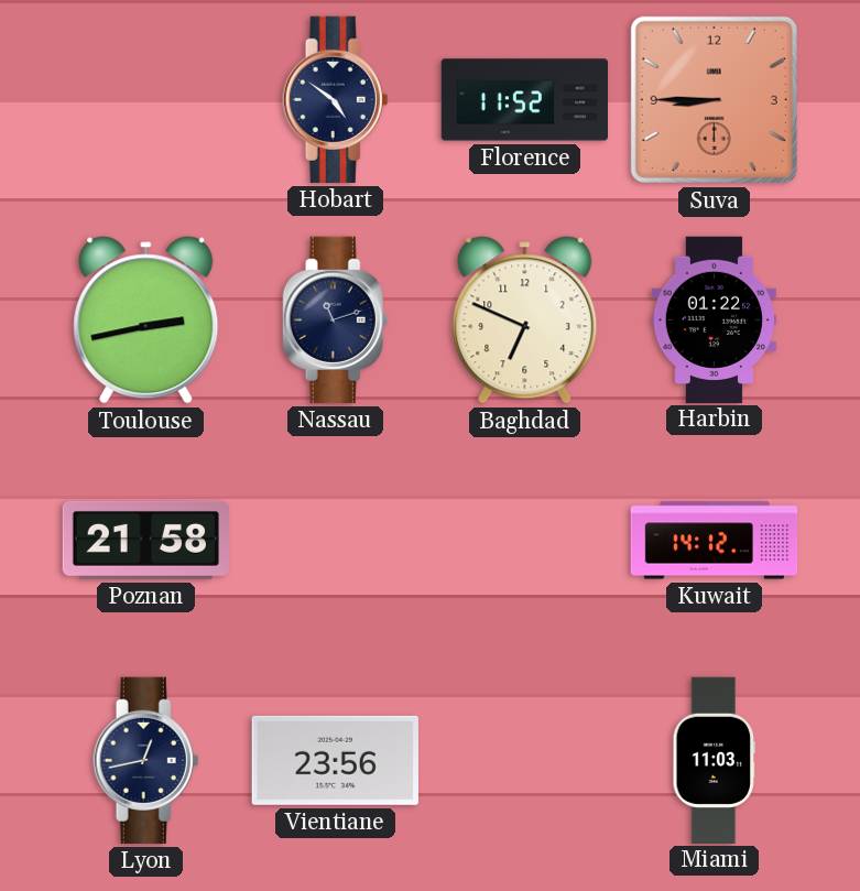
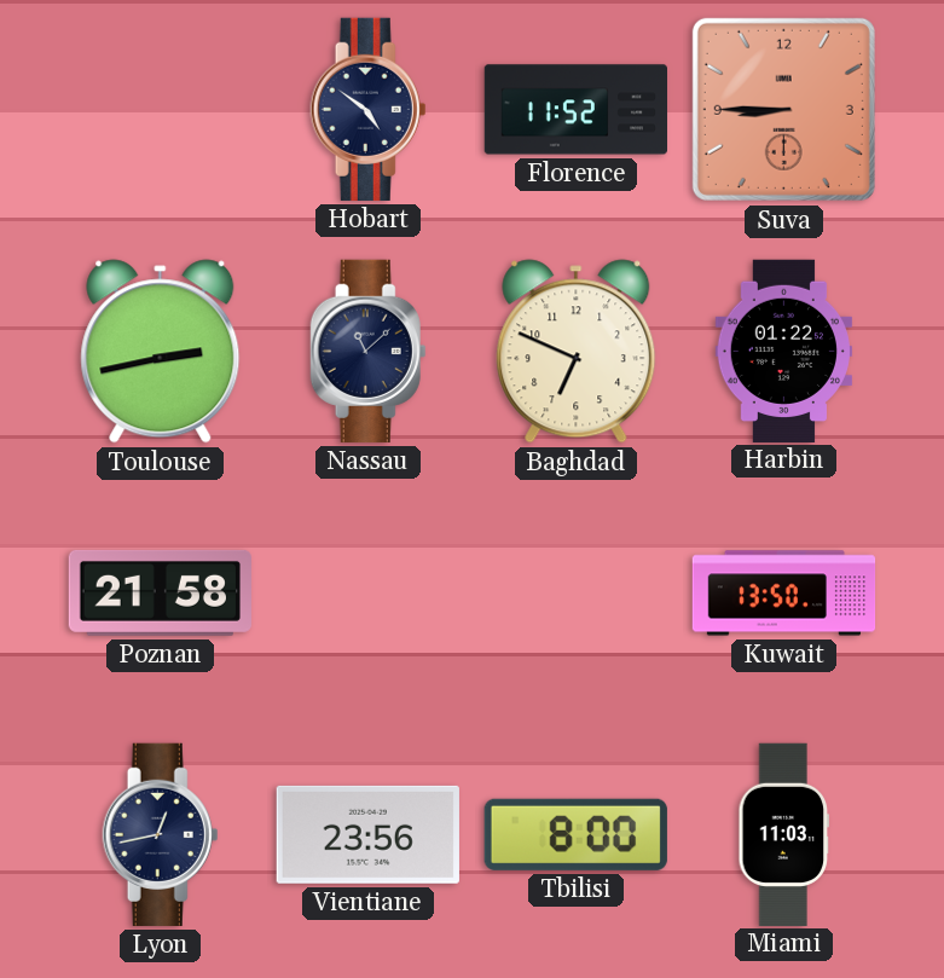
Nassau: 11:12 -> 11:08
Kuwait: 14:12 -> 13:50
Tbilisi: none -> 8:00
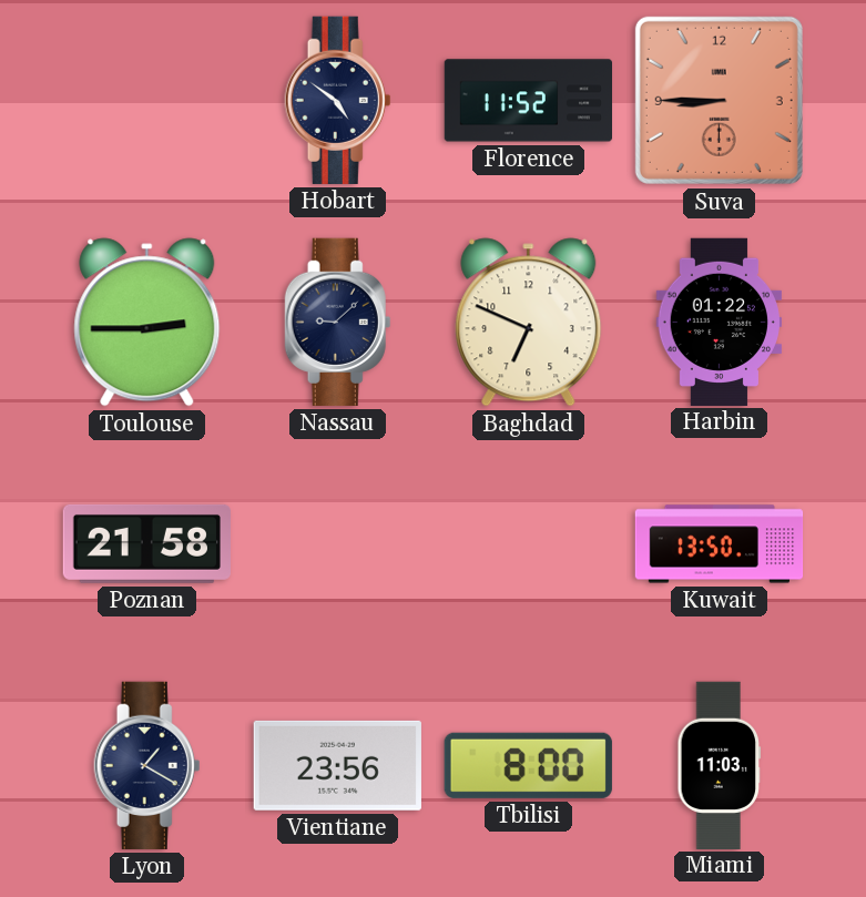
Toulouse: 2:43 -> 2:45
Nassau: 11:08 -> 9:08
Lyon: 12:43 -> 1:20
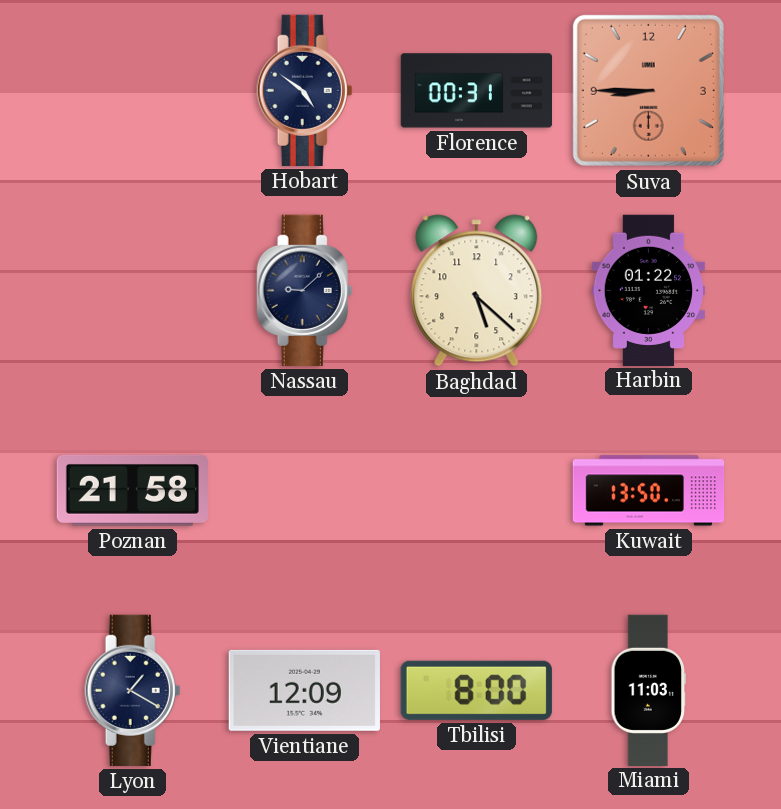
Florence: 11:52 -> 00:31
Toulouse: 2:45 -> none
Baghdad: 6:49 -> 5:22
Vientiane: 23:56 -> 12:09
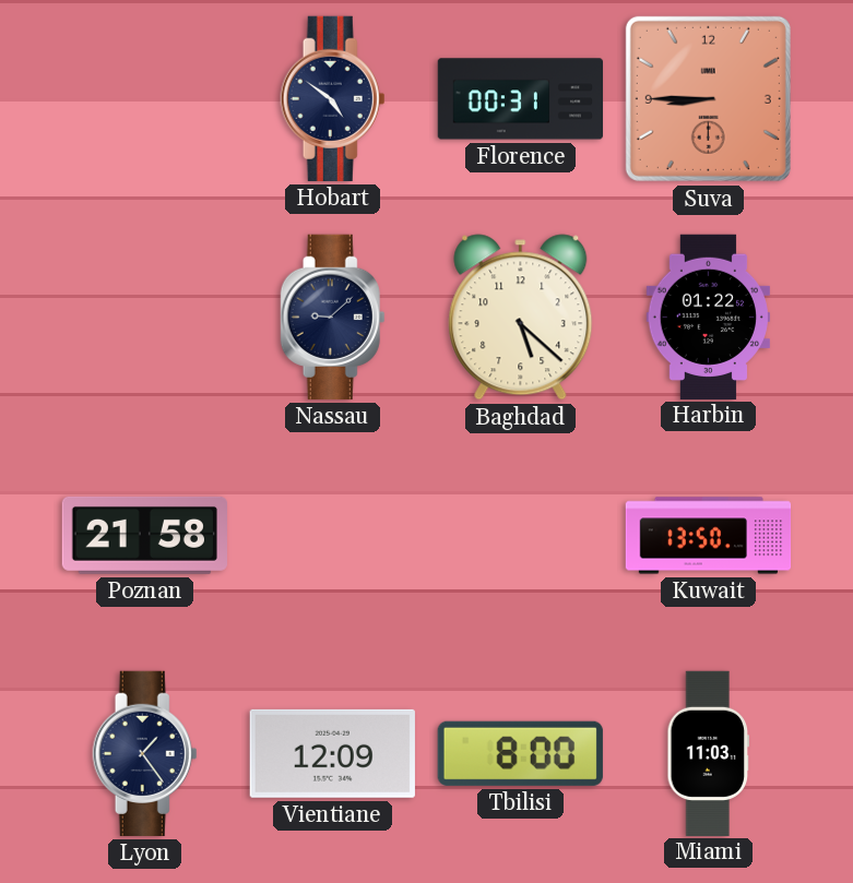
Lyon: 1:20 -> 1:24
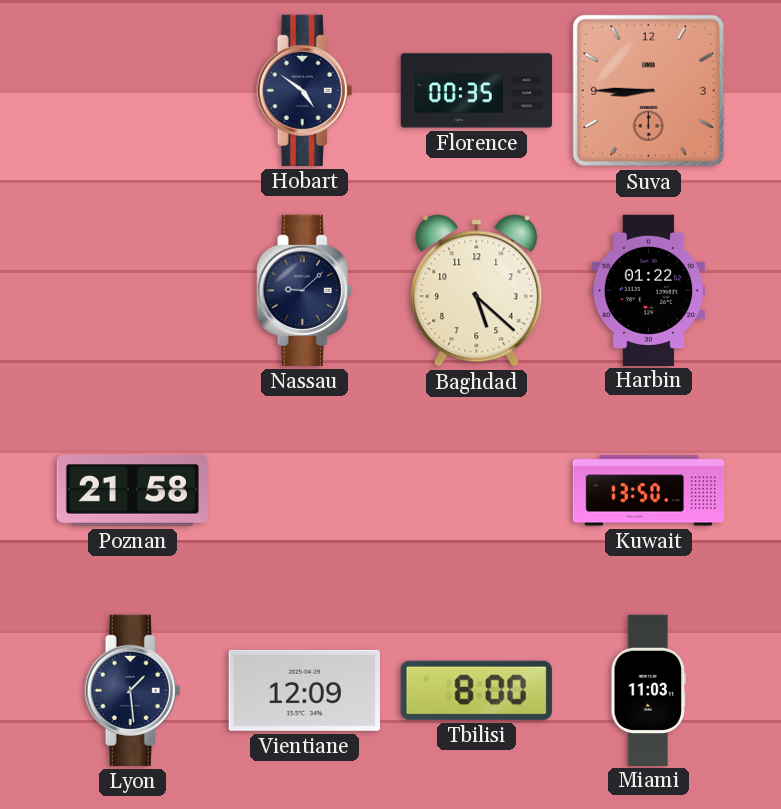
Florence: 00:31 -> 00:35
Lyon: 1:24 -> 1:29
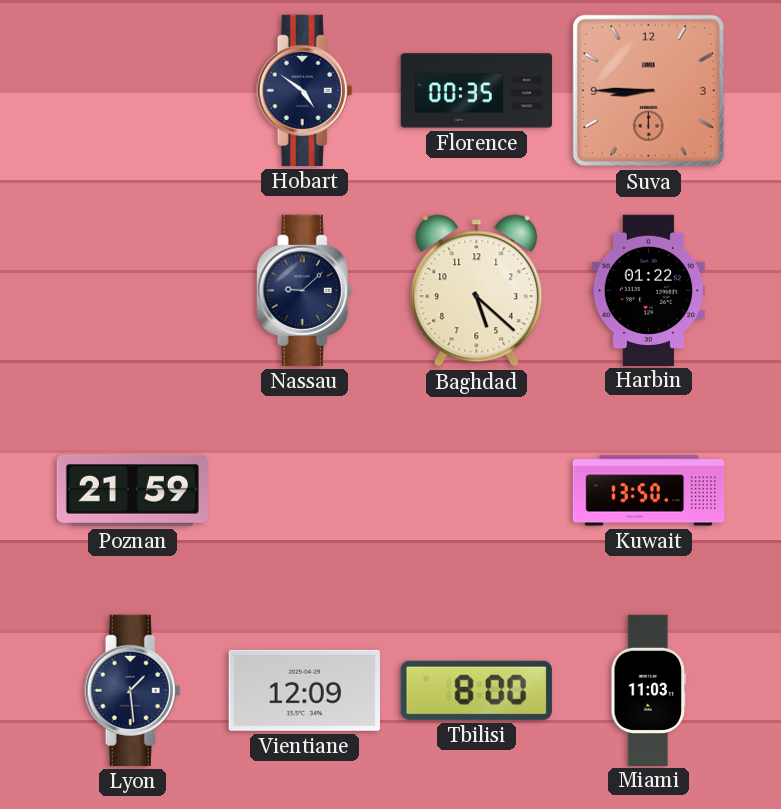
Poznan: 21:58 -> 21:59
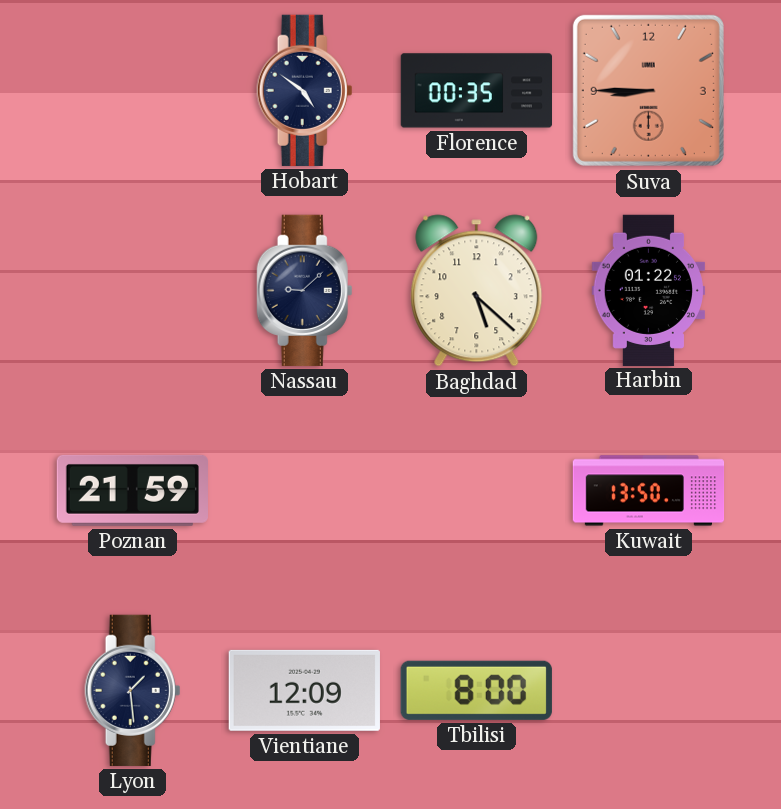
Miami: 11:03 -> none
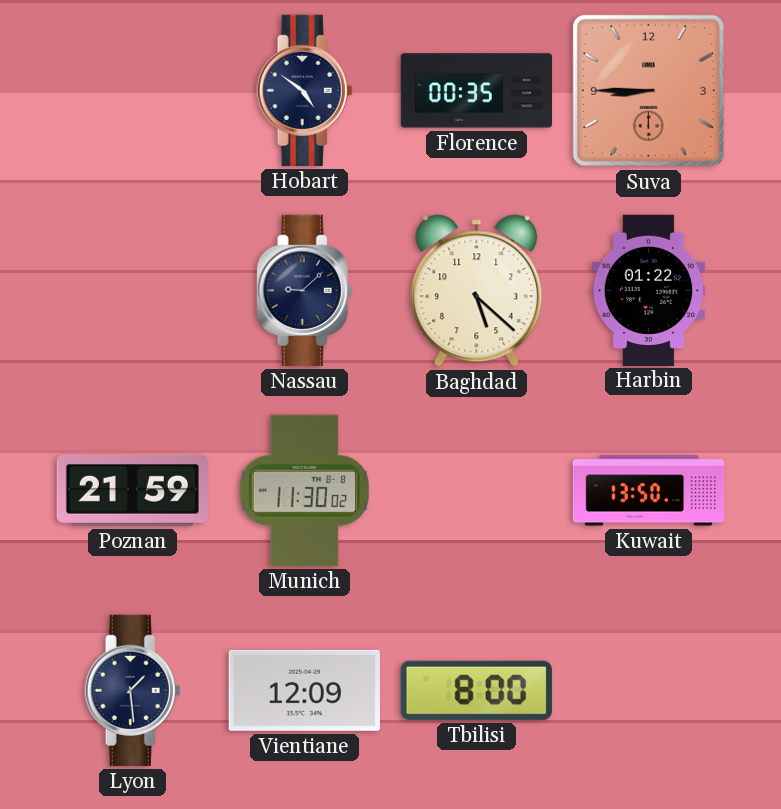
Munich: none -> 11:30
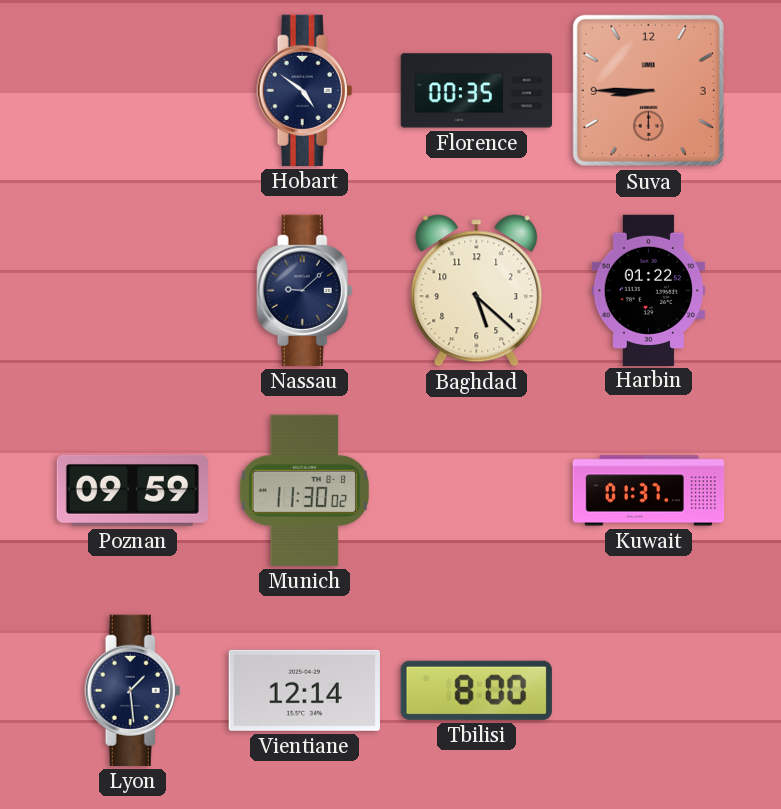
Poznan: 21:59 -> 09:59
Kuwait: 13:50 -> 01:37
Vientiane: 12:09 -> 12:14
